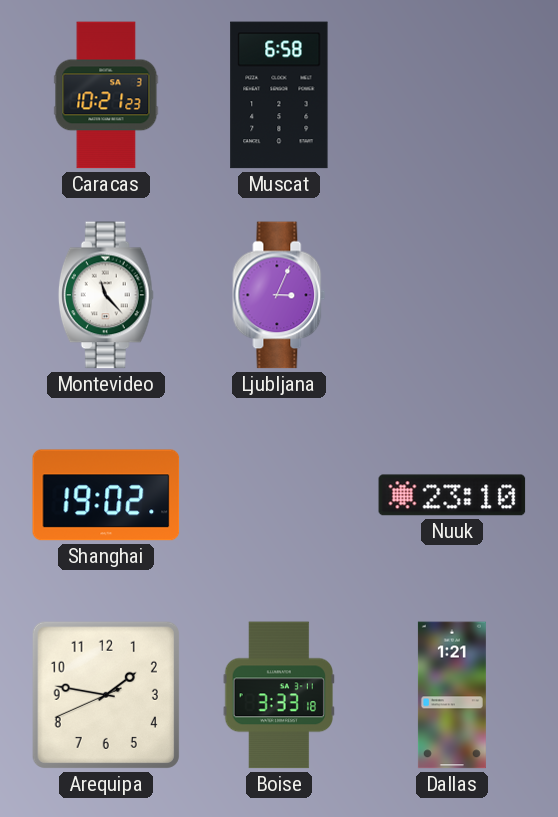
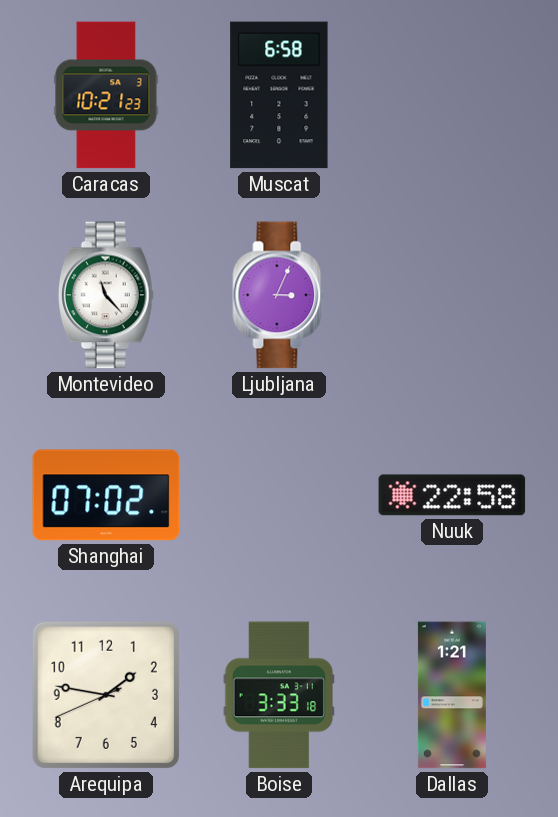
Shanghai: 19:02 -> 07:02
Nuuk: 23:10 -> 22:58
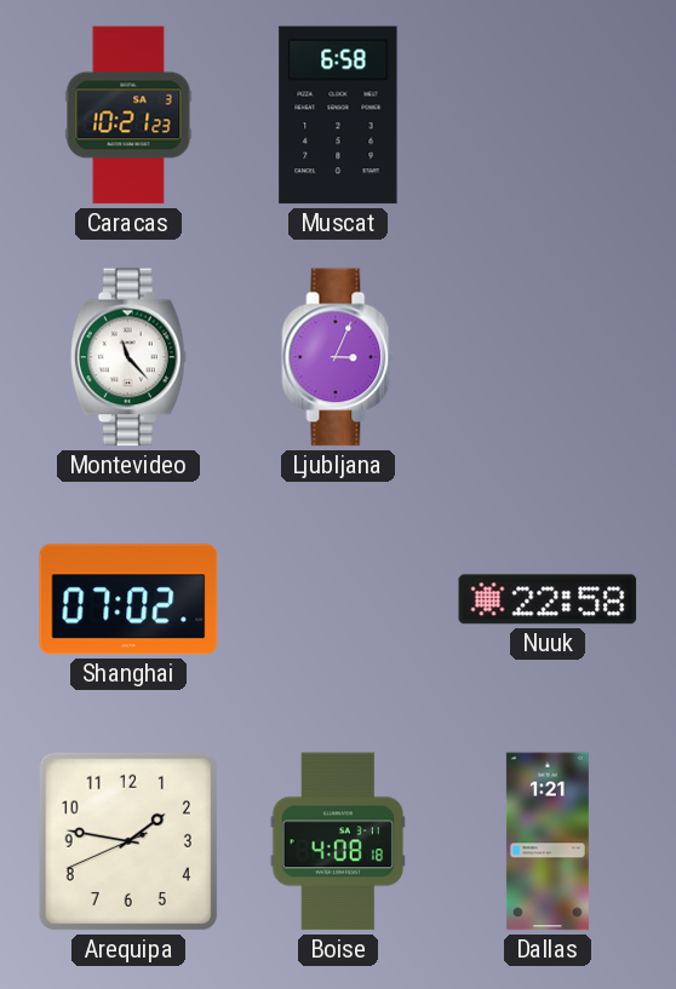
Boise: 3:33 -> 4:08
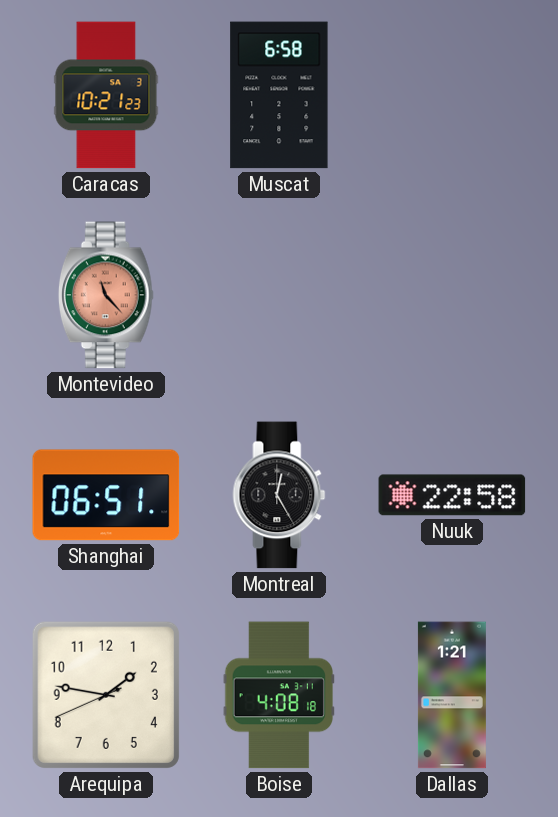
Montevideo dial: white -> salmon
Ljubljana: 3:04 -> none
Shanghai: 07:02 -> 06:51
Montreal: none -> 12:25
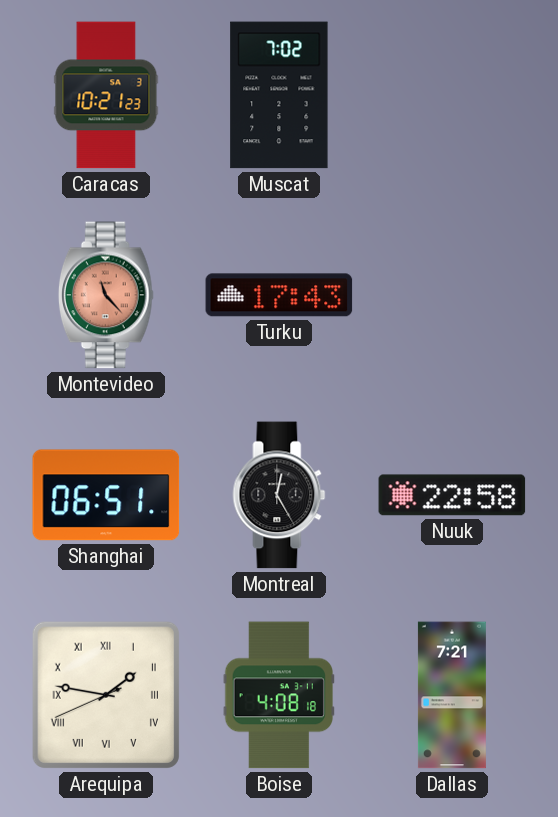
Muscat: 6:58 -> 7:02
Turku: none -> 17:43
Arequipa numerals: Arabic -> Roman
Dallas: 1:21 -> 7:21
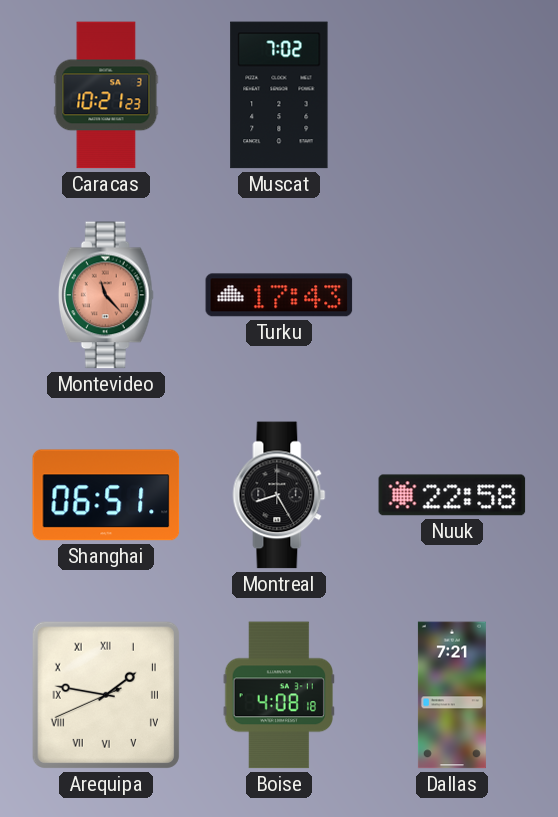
Montreal: 12:25 -> 8:25
